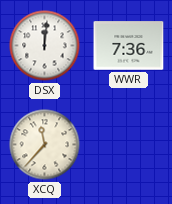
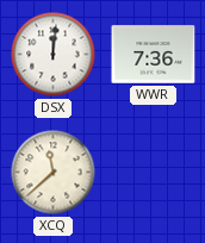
XCQ: 11:37 -> 11:38
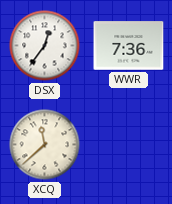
DSX: 12:01 -> 12:36
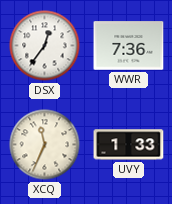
XCQ: 11:38 -> 11:34
UVY: none -> 1:33
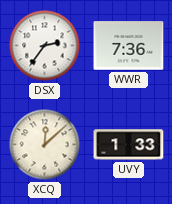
DSX: 12:36 -> 2:36
XCQ: 11:34 -> 12:08
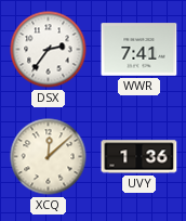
WWR: 7:36 -> 7:41
UVY: 1:33 -> 1:36
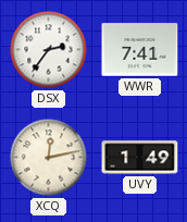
XCQ: 12:08 -> 12:13
UVY: 1:36 -> 1:49
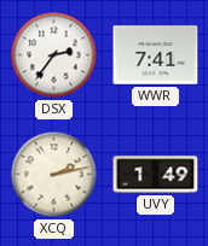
XCQ: 12:13 -> 2:13
